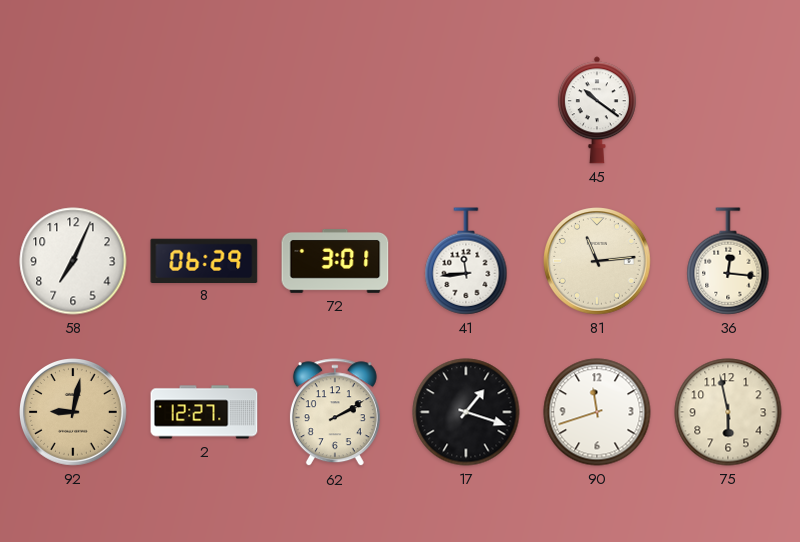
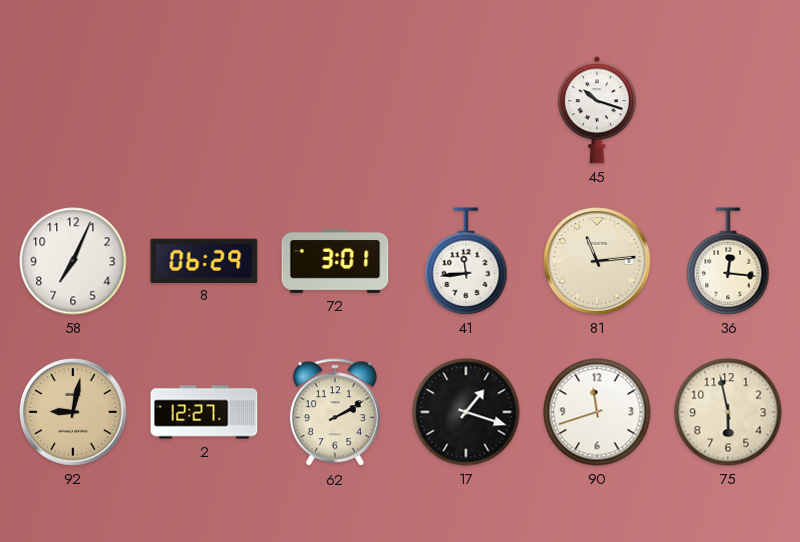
45: 10:21 -> 10:18
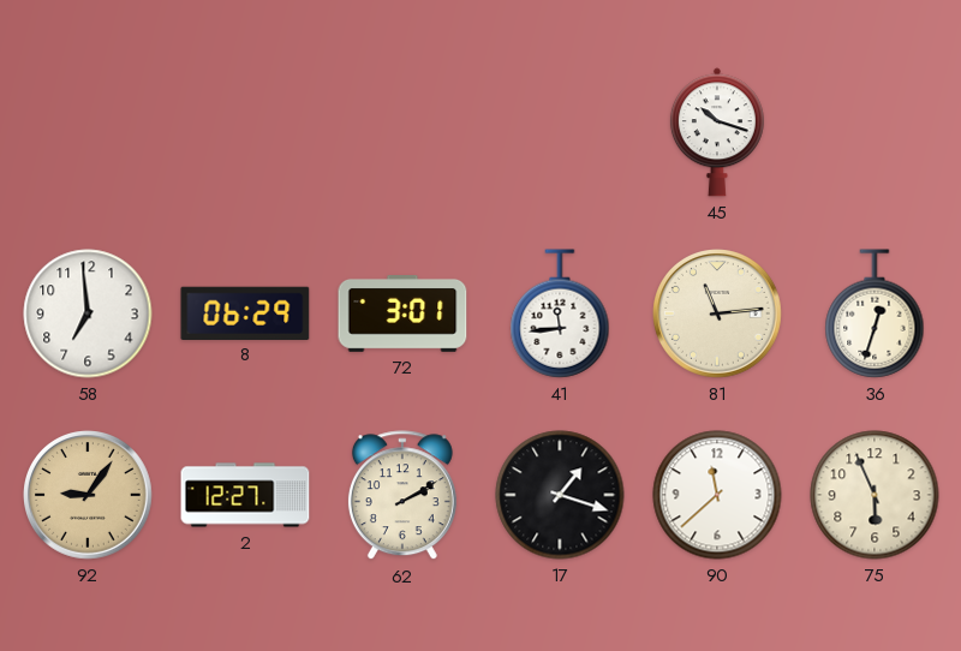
58: 7:04 -> 6:59
36: 12:16 -> 12:33
92: 9:02 -> 9:06
90: 11:42 -> 11:38
75: 5:58 -> 5:56
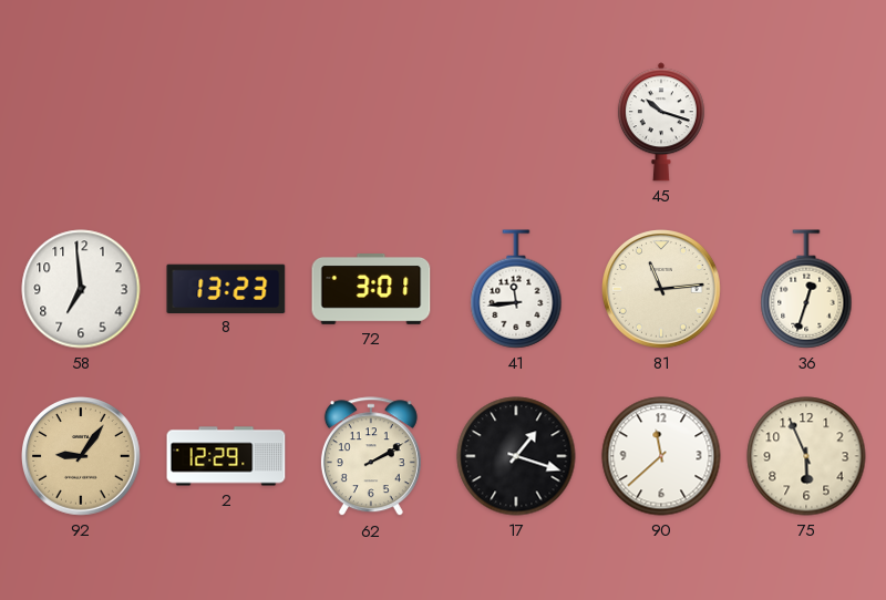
8: 06:29 -> 13:23
2: 12:27 -> 12:29
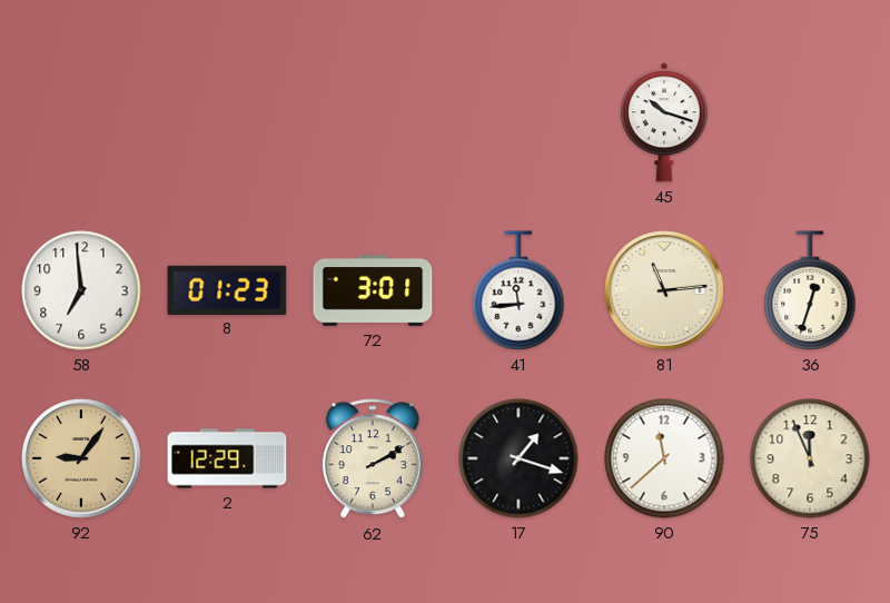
8: 13:23 -> 01:23
75: 5:56 -> 11:56
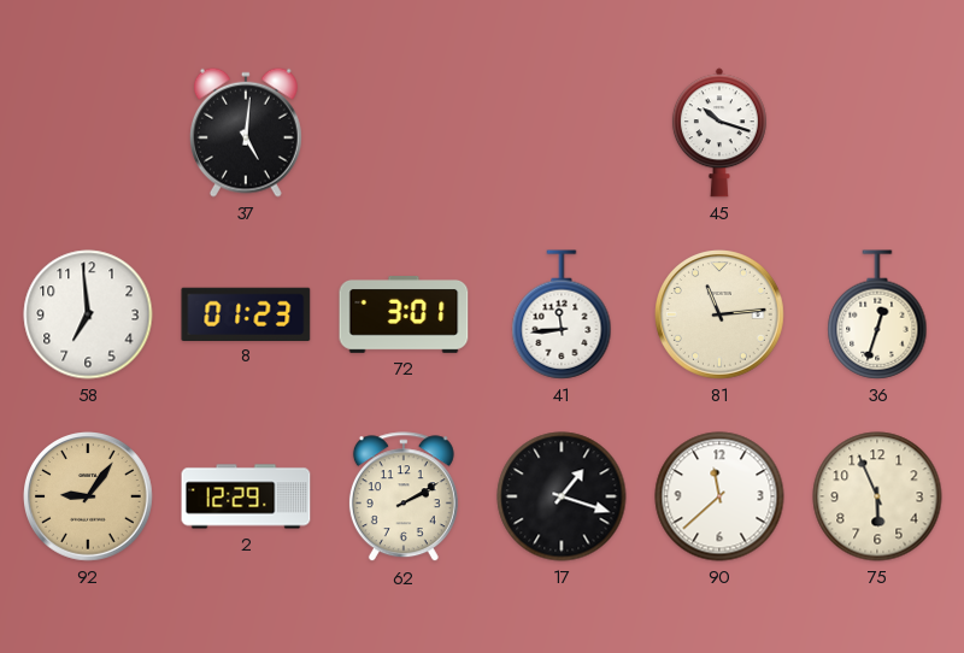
37: none -> 5:01
75: 11:56 -> 5:56
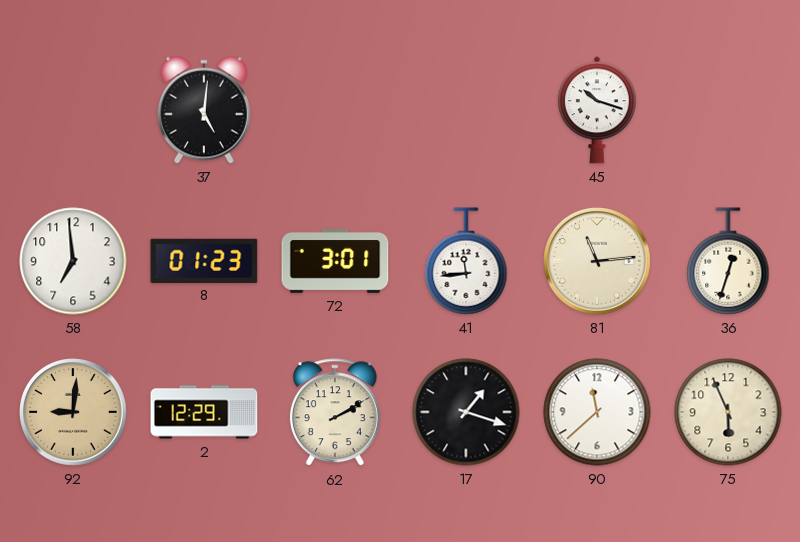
92: 9:06 -> 9:01
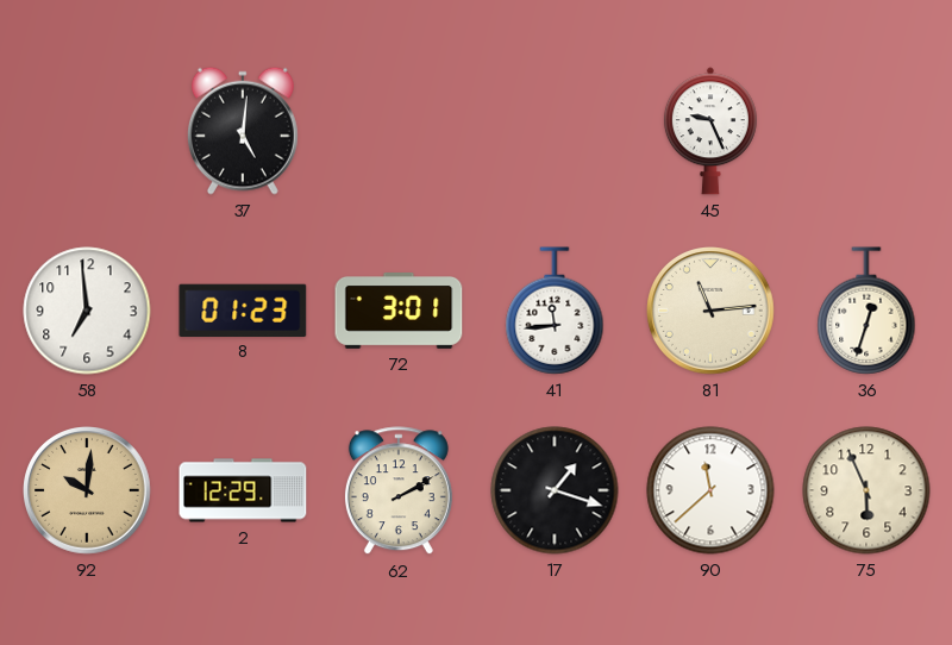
45: 10:18 -> 9:26
92: 9:01 -> 10:01
